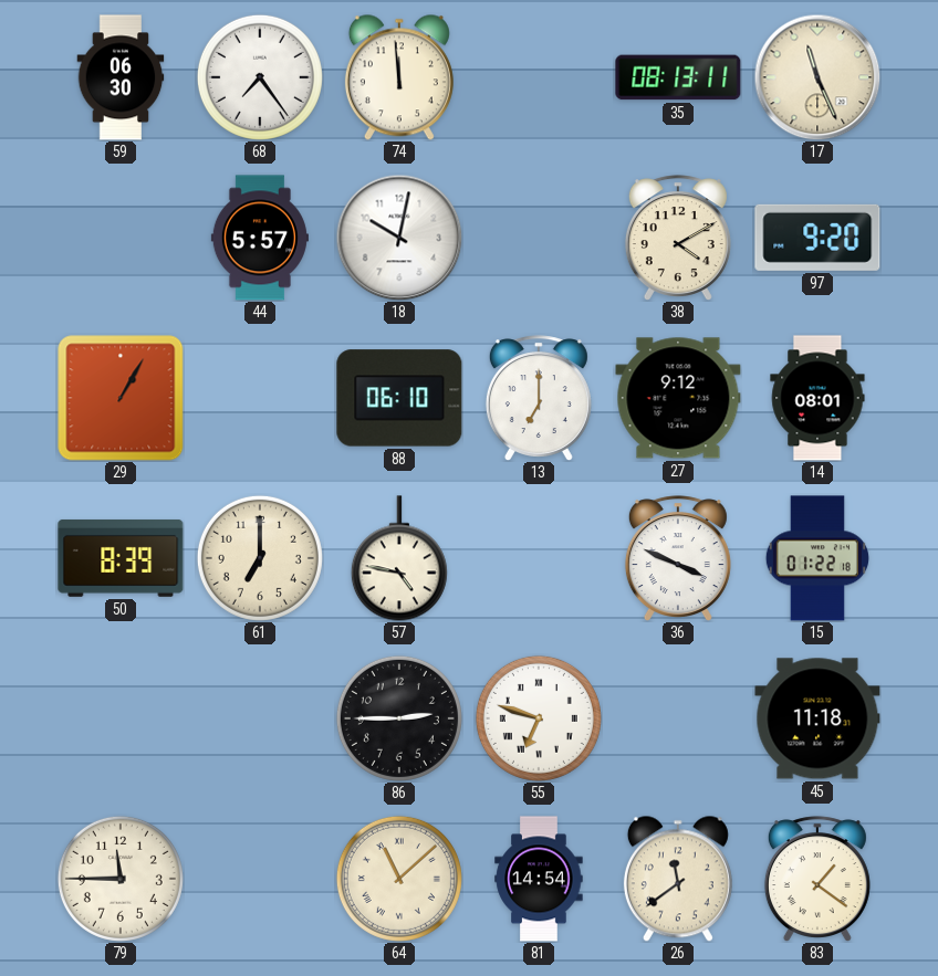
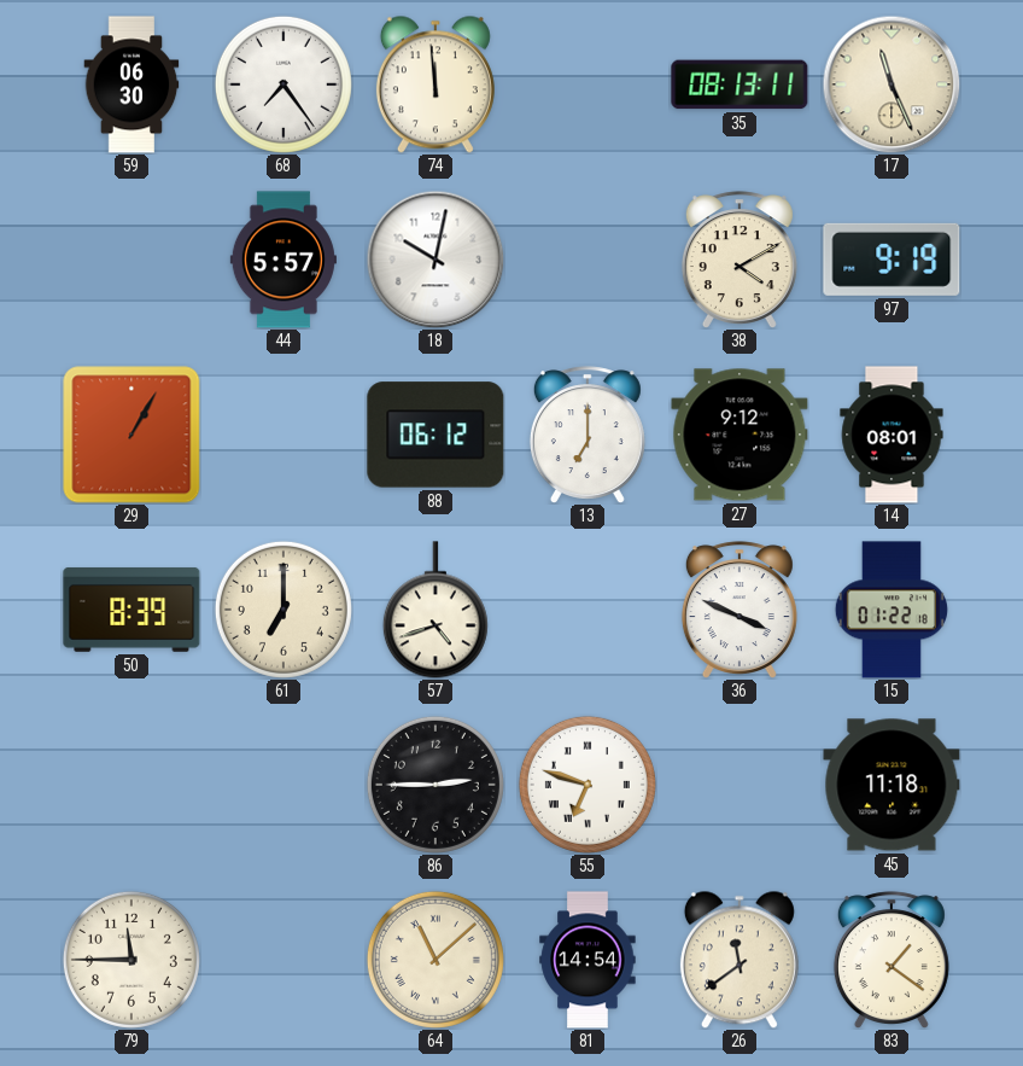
97: 9:20 -> 9:19
88: 06:10 -> 06:12
57: 4:47 -> 4:42
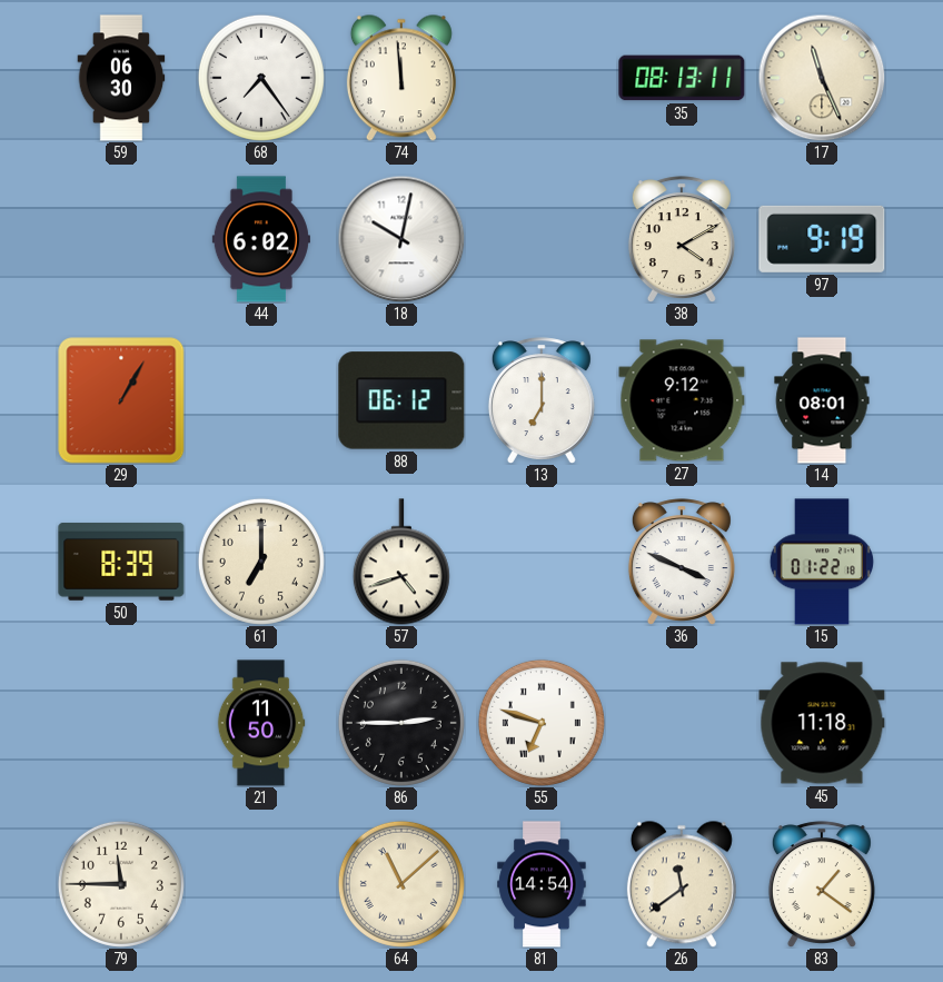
44: 5:57 -> 6:02
21: none -> 11:50
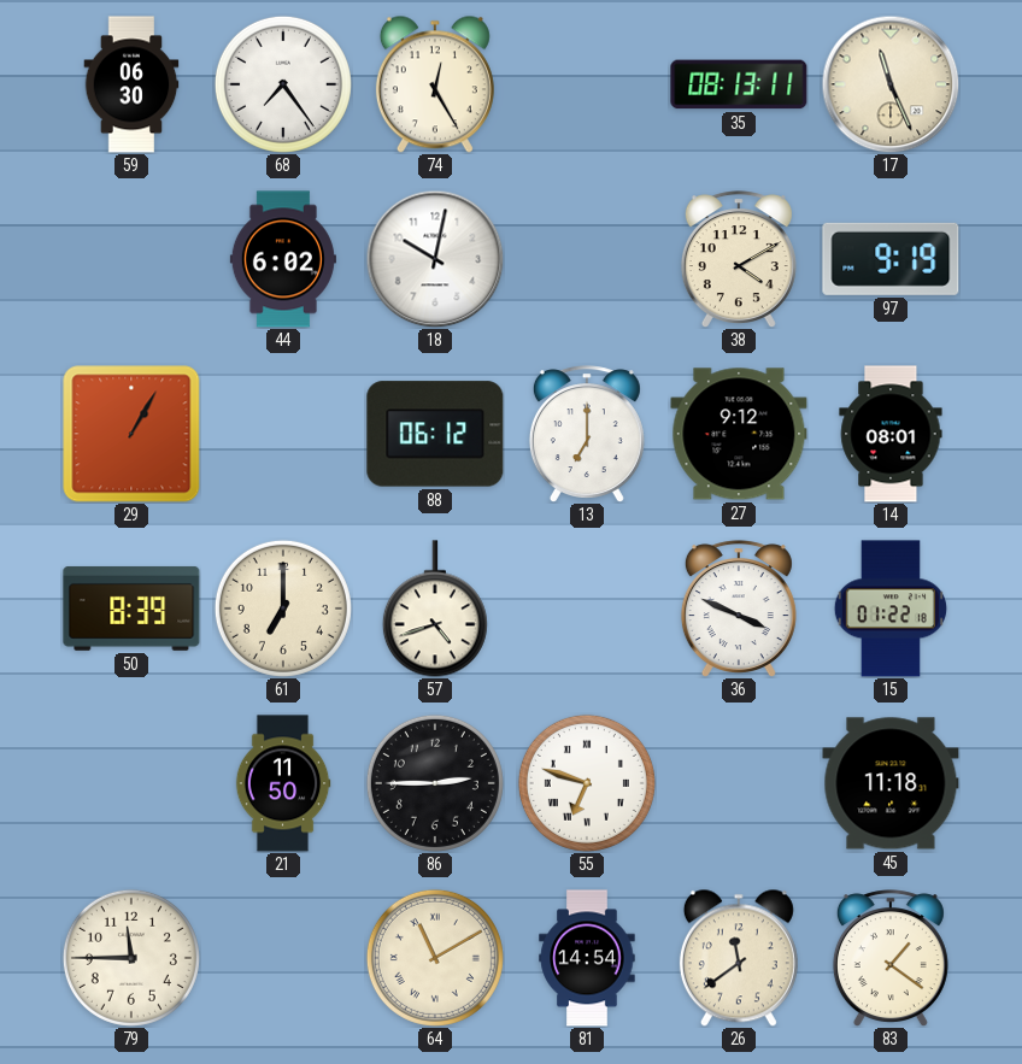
74: 11:59 -> 12:25
64: 11:08 -> 11:10
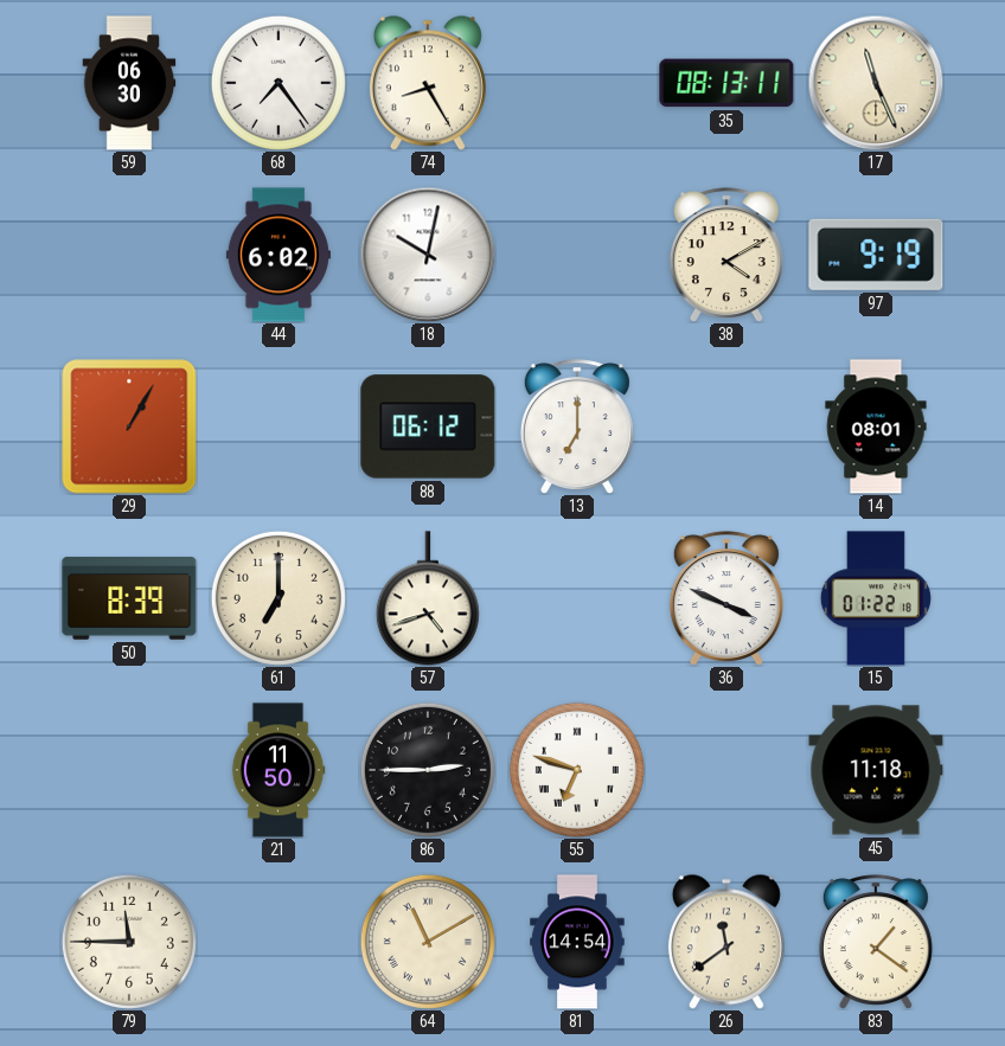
74: 12:25 -> 8:25
27: 9:12 -> none
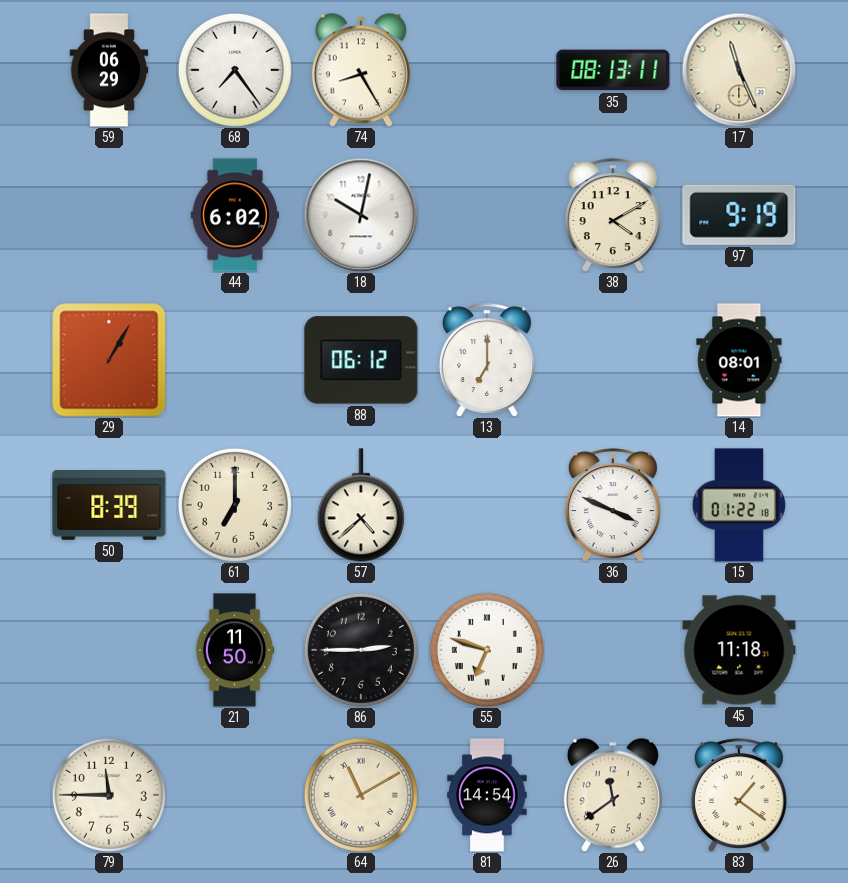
59: 06:30 -> 06:29
57: 4:42 -> 4:38
